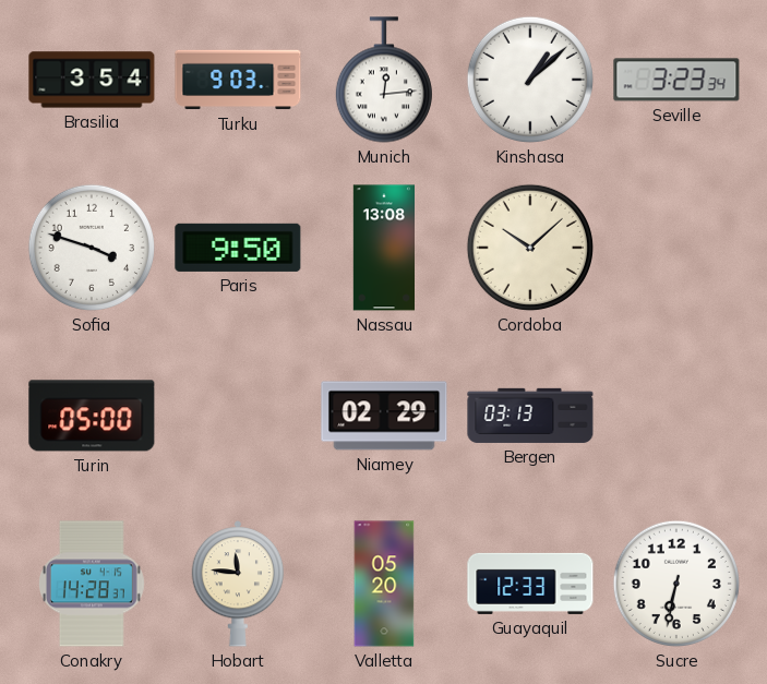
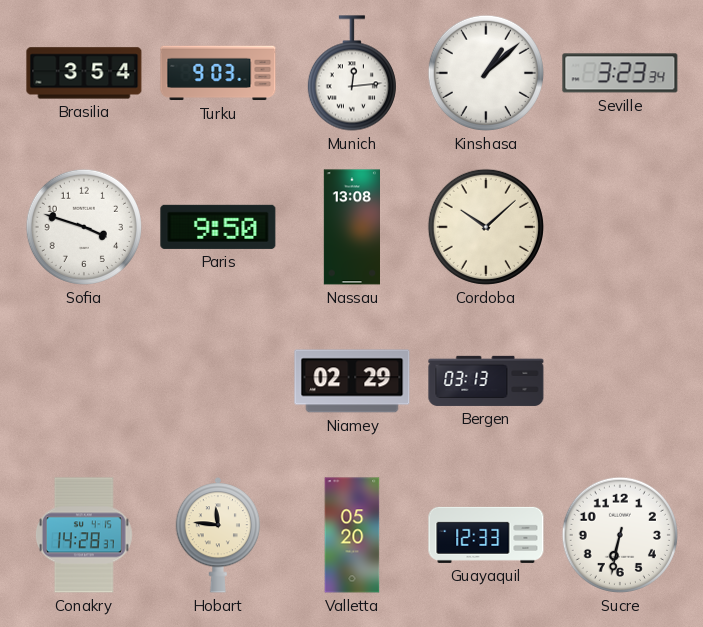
Turin: 05:00 -> none
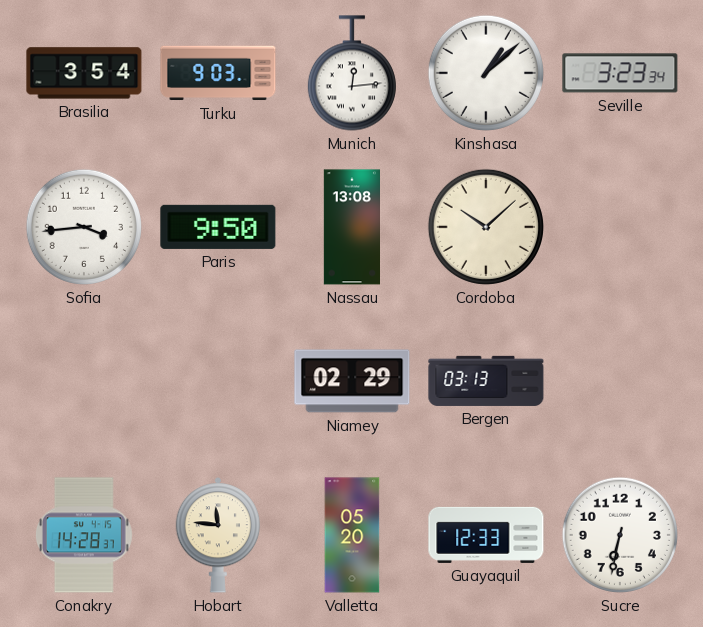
Sofia: 3:48 -> 3:44
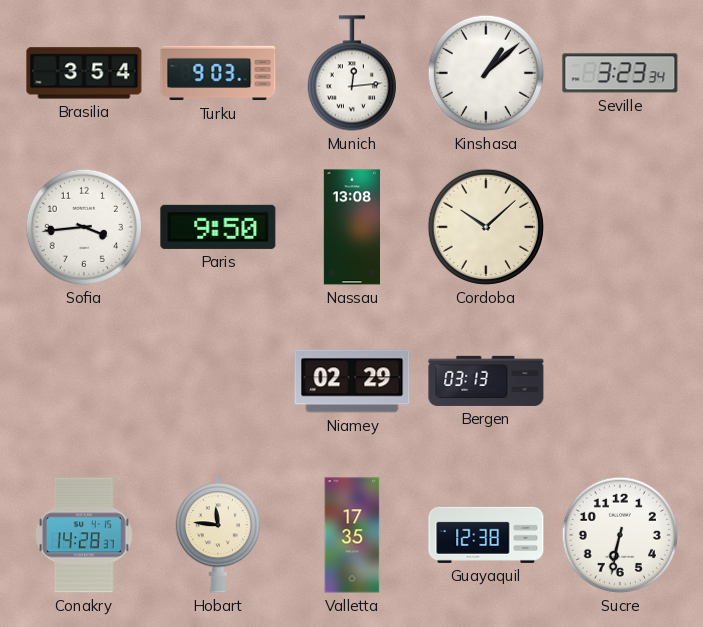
Valletta: 05:20 -> 17:35
Guayaquil: 12:33 -> 12:38
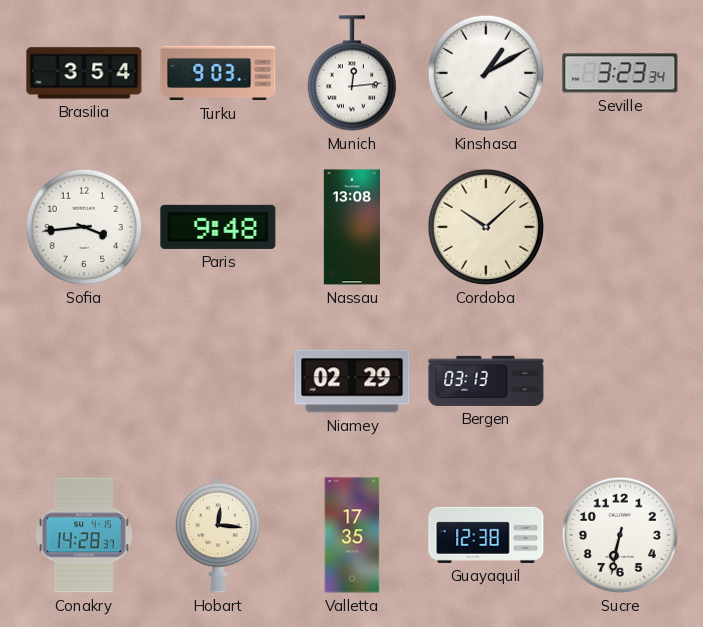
Kinshasa: 1:08 -> 1:10
Paris: 9:50 -> 9:48
Hobart: 11:46 -> 12:16
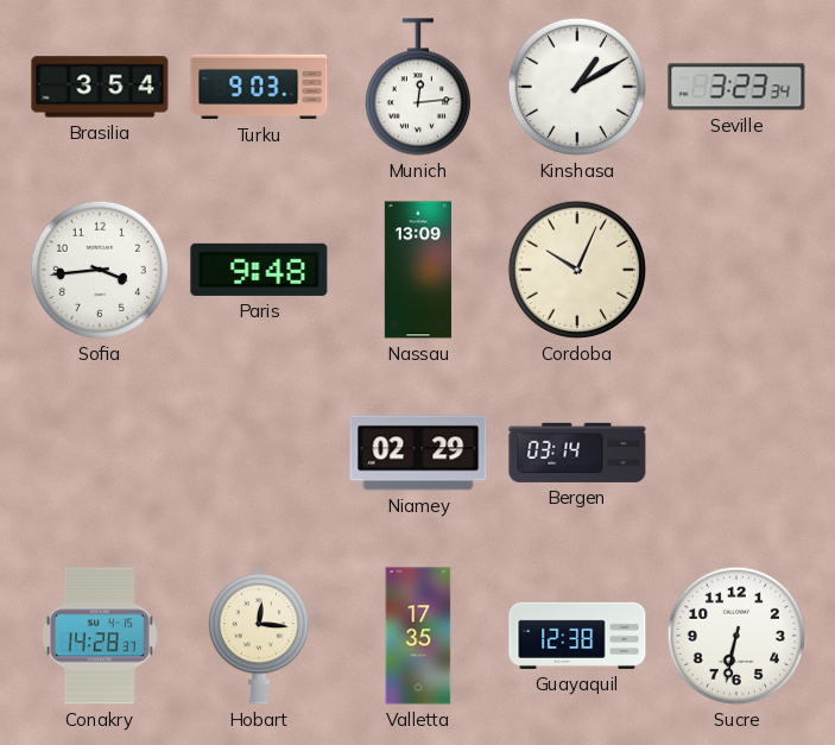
Nassau: 13:08 -> 13:09
Cordoba: 10:08 -> 10:04
Bergen: 03:13 -> 03:14
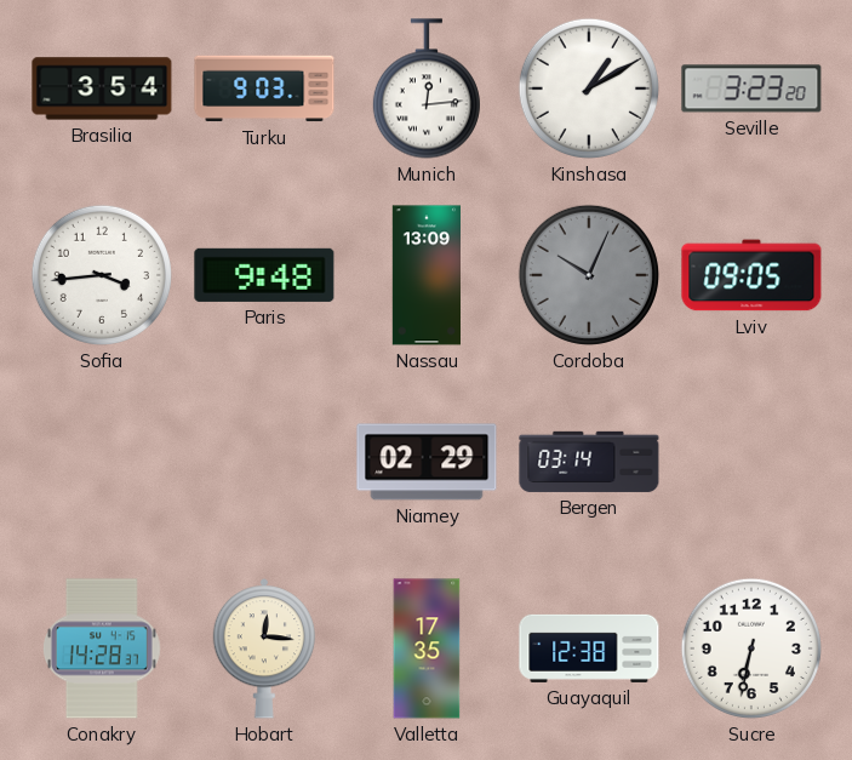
Seville: 3:23:34 -> 3:23:20
Cordoba dial: cream -> grey
Lviv: none -> 09:05
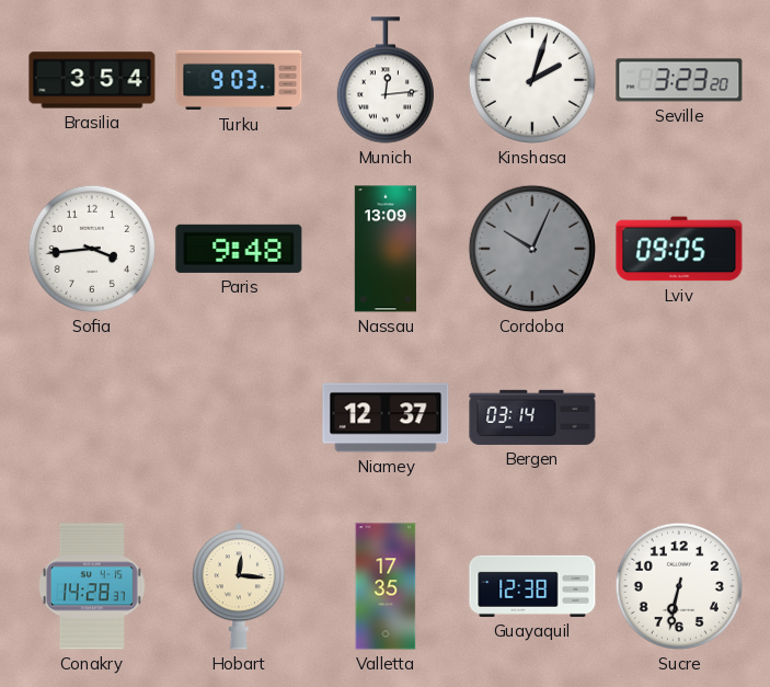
Kinshasa: 1:10 -> 2:03
Niamey: 02:29 -> 12:37
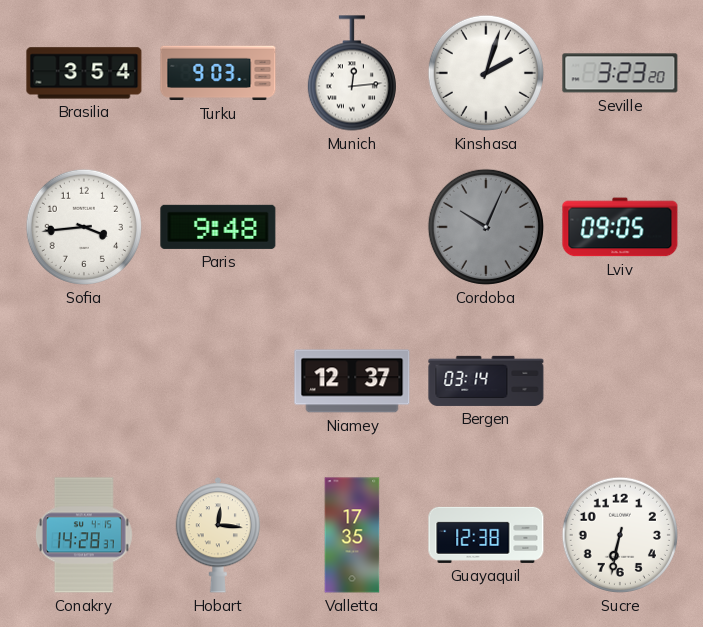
Nassau: 13:09 -> none
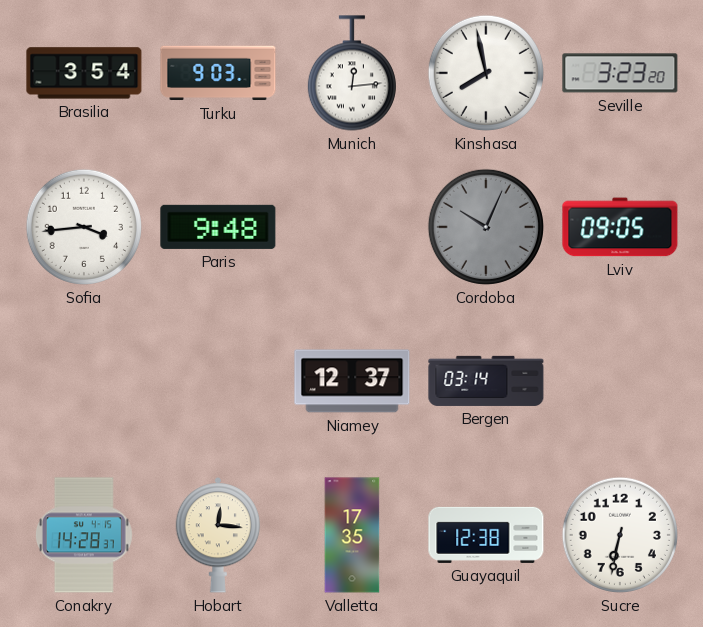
Kinshasa: 2:03 -> 7:58
